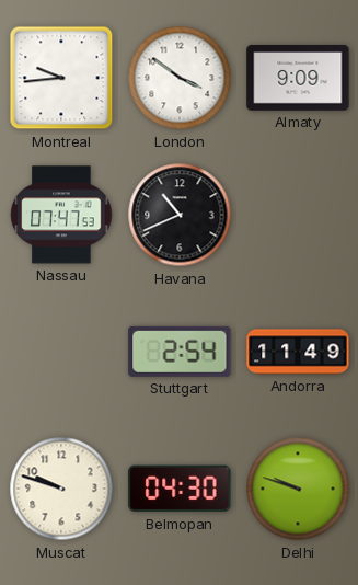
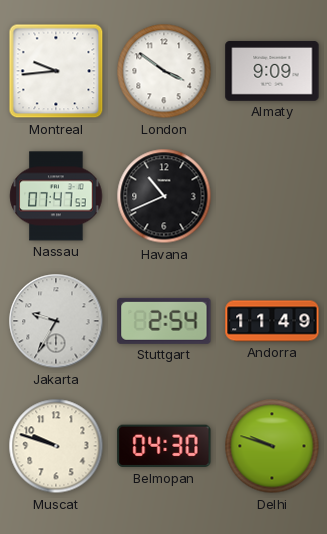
Jakarta: none -> 9:35
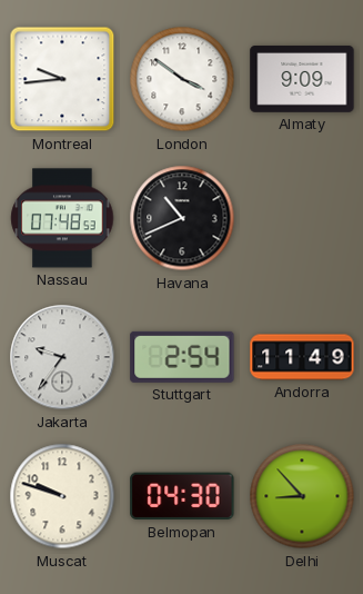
Nassau: 07:47 -> 07:48
Jakarta: 9:35 -> 9:36
Delhi: 9:48 -> 8:53
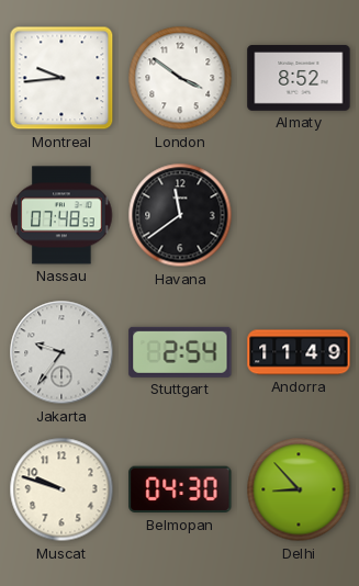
Almaty: 9:09 -> 8:52
Havana: 10:41 -> 11:39
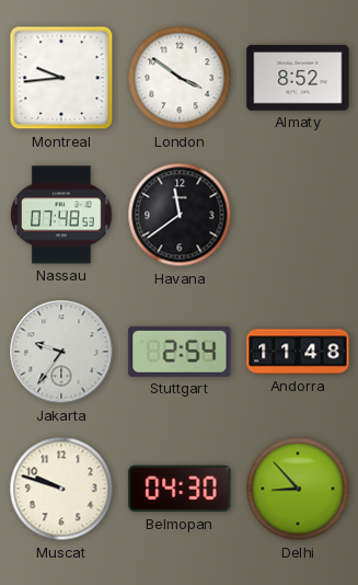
Andorra: 11:49 -> 11:48
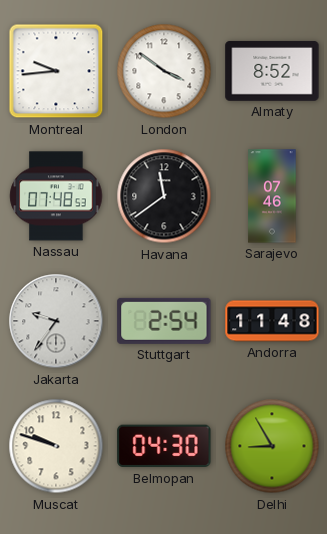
Sarajevo: none -> 07:46
Delhi: 8:53 -> 8:55
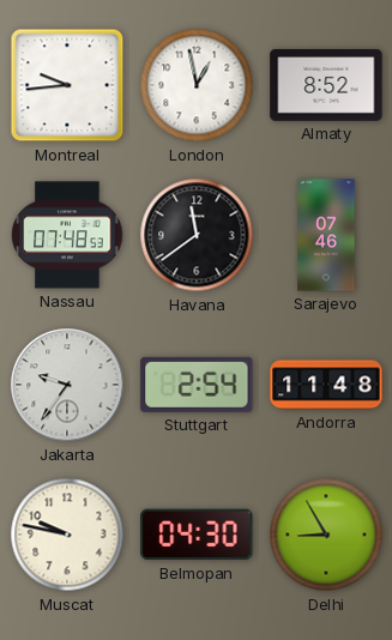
London: 3:51 -> 12:58
Muscat: 9:48 -> 9:47
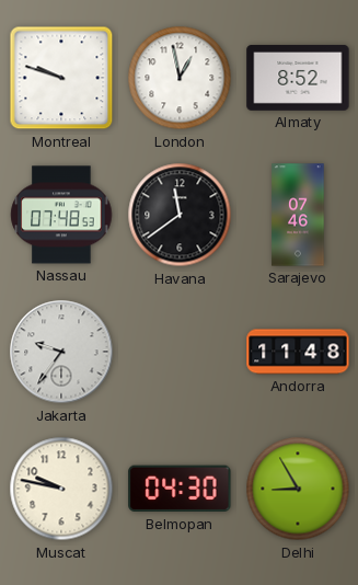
Montreal: 9:44 -> 9:48
Stuttgart: 2:54 -> none
